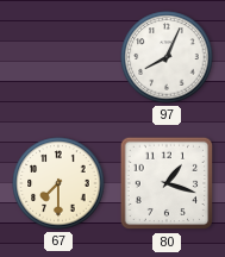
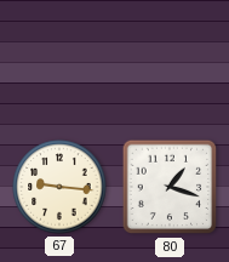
97: 8:04 -> none
67: 7:30 -> 9:16
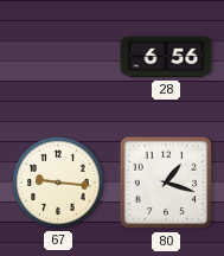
28: none -> 6:56
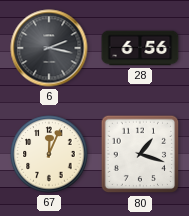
6: none -> 2:17
67: 9:16 -> 12:04
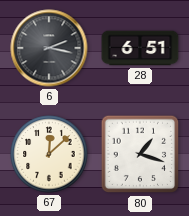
28: 6:56 -> 6:51
67: 12:04 -> 12:08
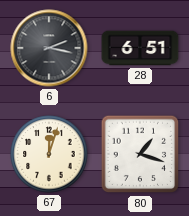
67: 12:08 -> 12:03
